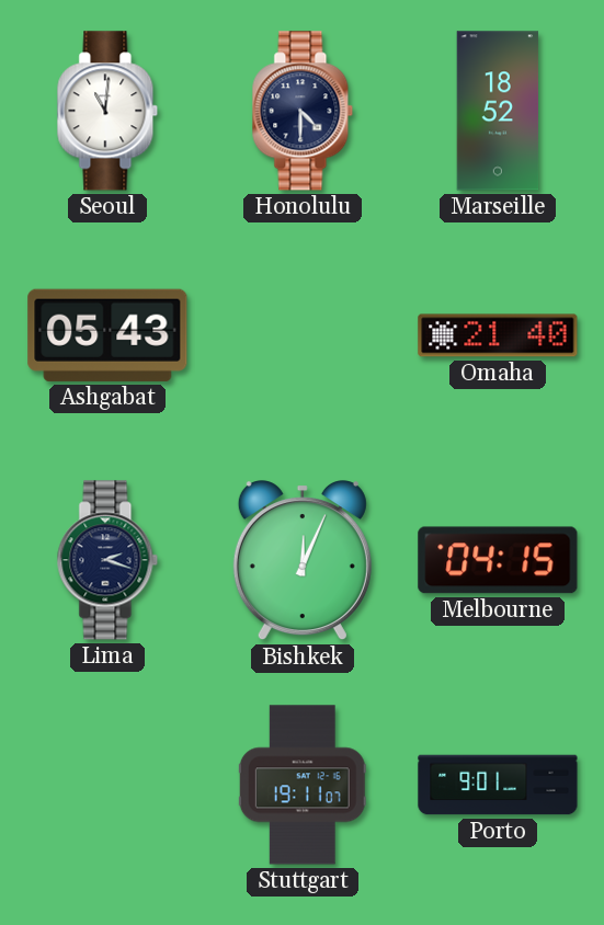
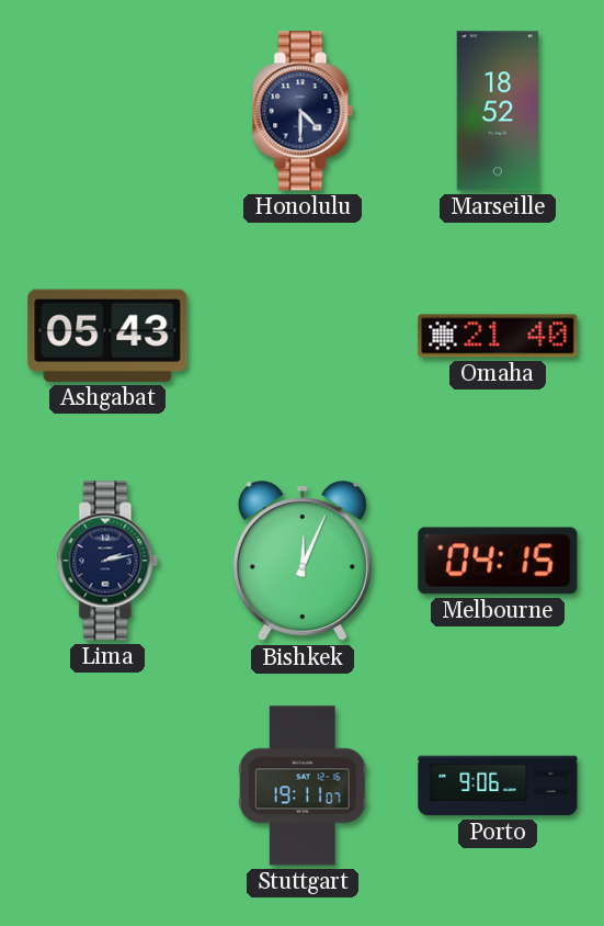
Seoul: 11:01 -> none
Lima: 2:18 -> 2:13
Porto: 9:01 -> 9:06
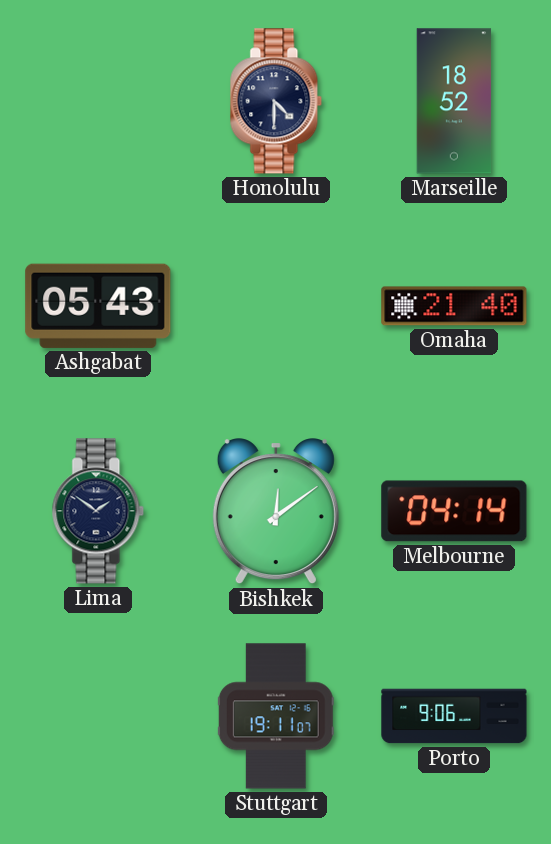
Lima: 2:13 -> 1:51
Bishkek: 12:04 -> 12:09
Melbourne: 04:15 -> 04:14
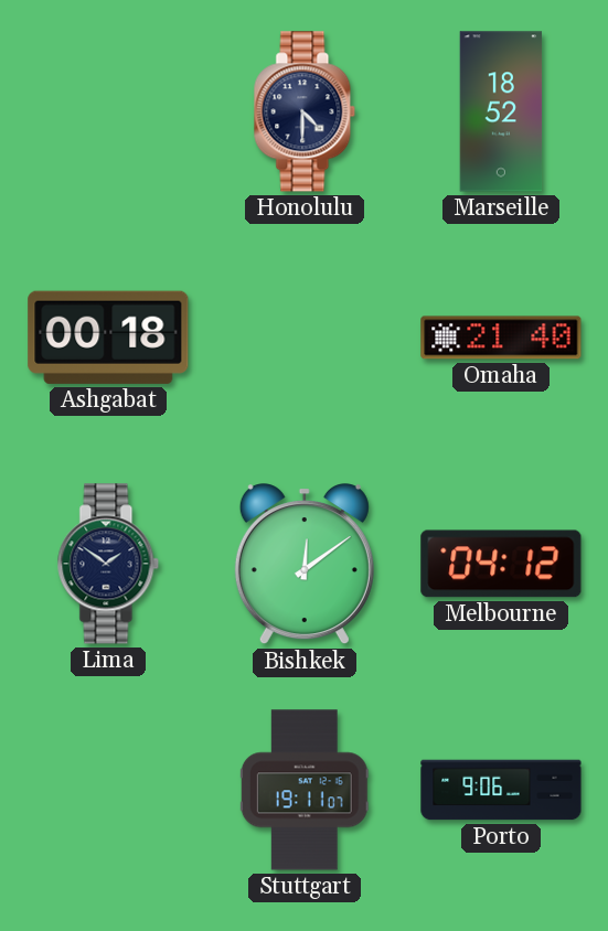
Ashgabat: 05:43 -> 00:18
Melbourne: 04:14 -> 04:12
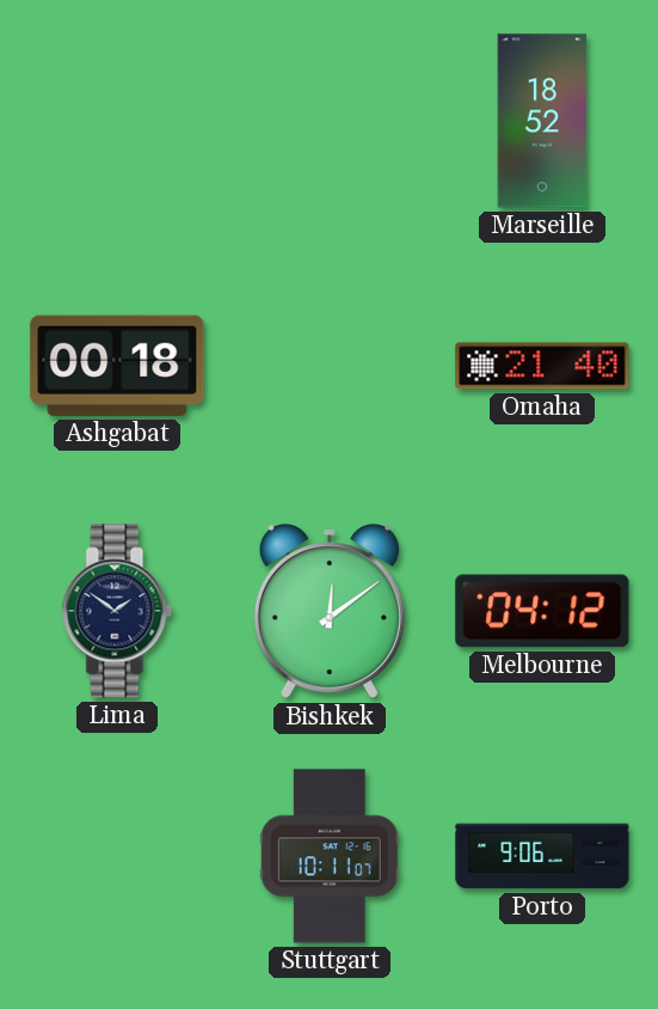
Honolulu: 4:30 -> none
Stuttgart: 19:11 -> 10:11
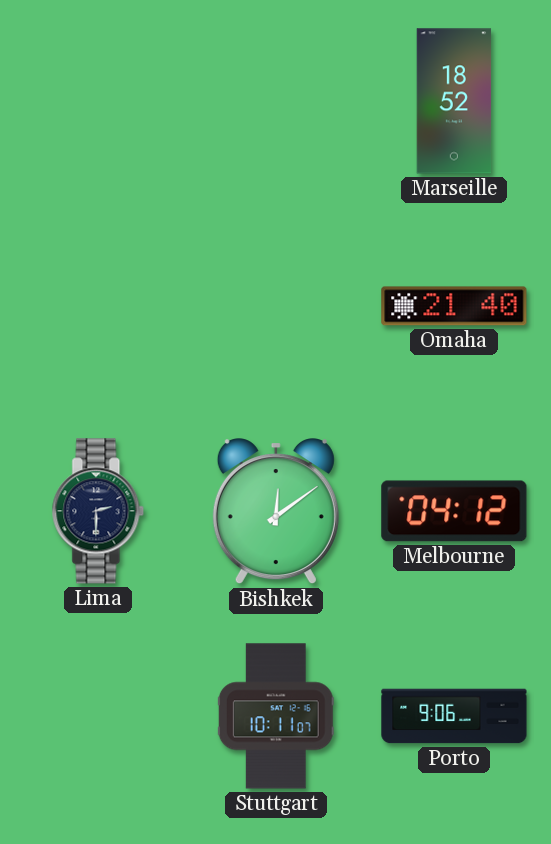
Ashgabat: 00:18 -> none
Lima: 1:51 -> 2:30
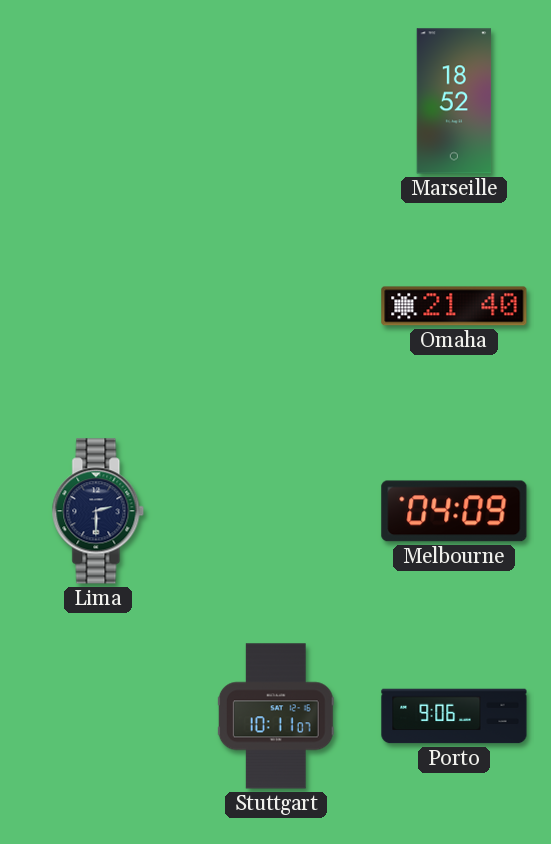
Bishkek: 12:09 -> none
Melbourne: 04:12 -> 04:09
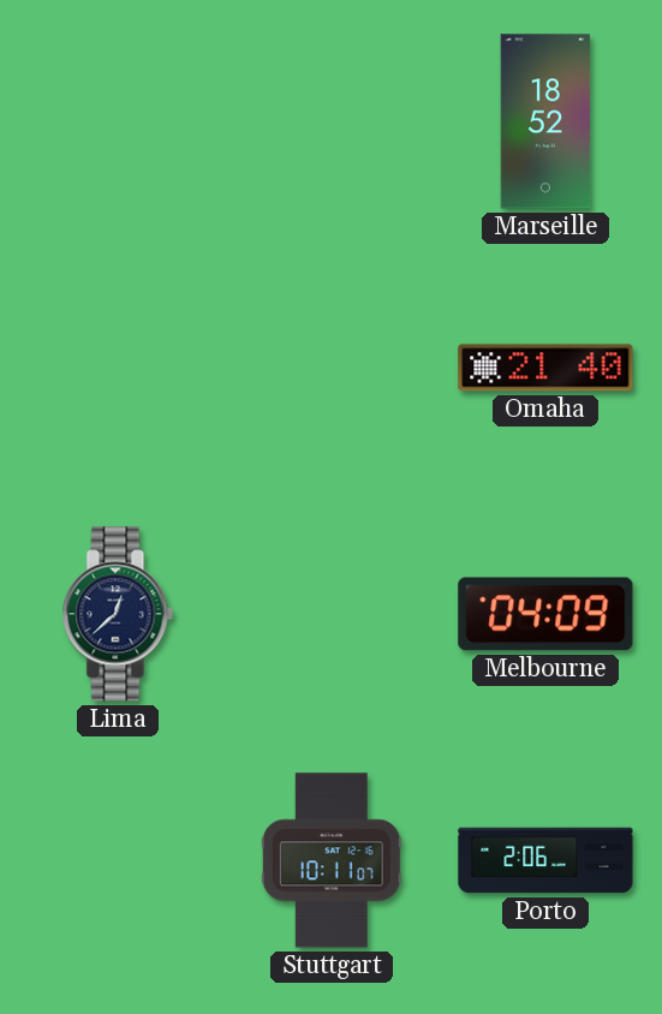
Lima: 2:30 -> 12:38
Porto: 9:06 -> 2:06
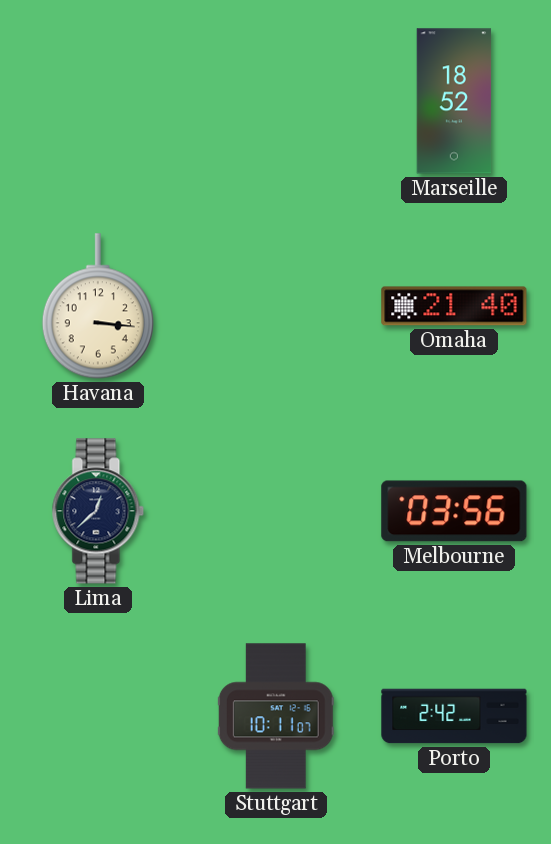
Havana: none -> 3:16
Melbourne: 04:09 -> 03:56
Porto: 2:06 -> 2:42
